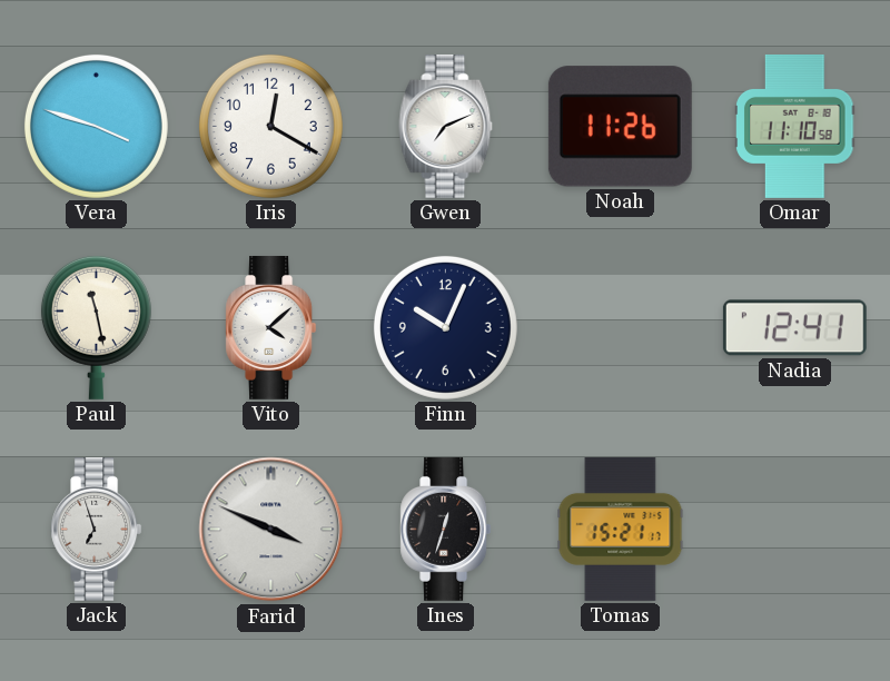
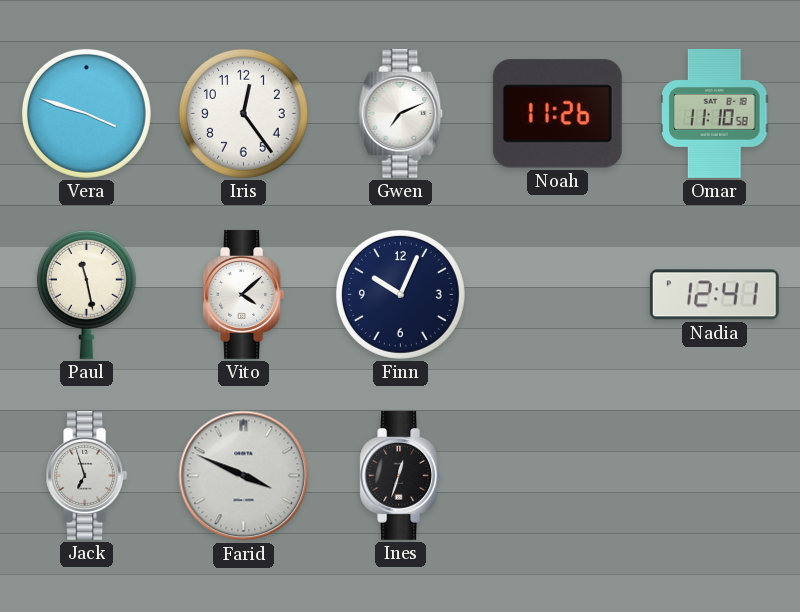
Iris: 12:20 -> 12:24
Tomas: 15:21 -> none
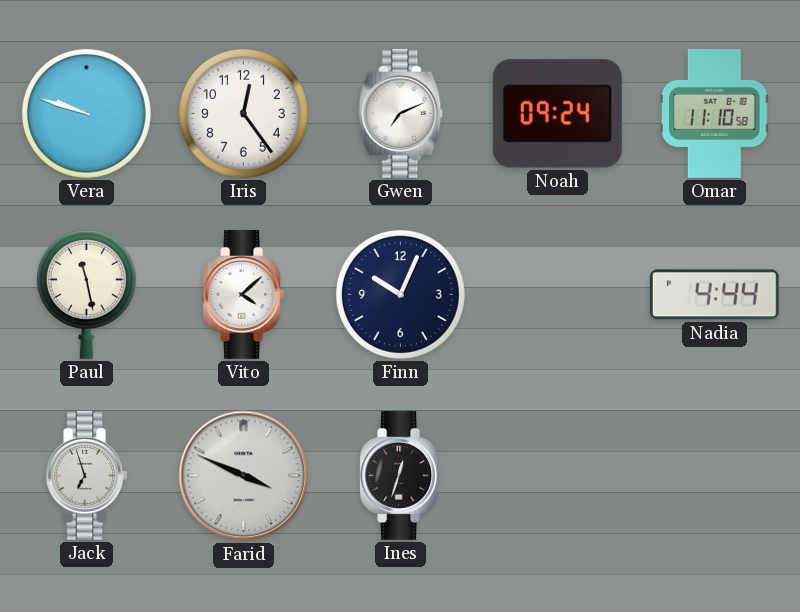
Vera: 3:48 -> 9:48
Noah: 11:26 -> 09:24
Nadia: 12:41 -> 4:44
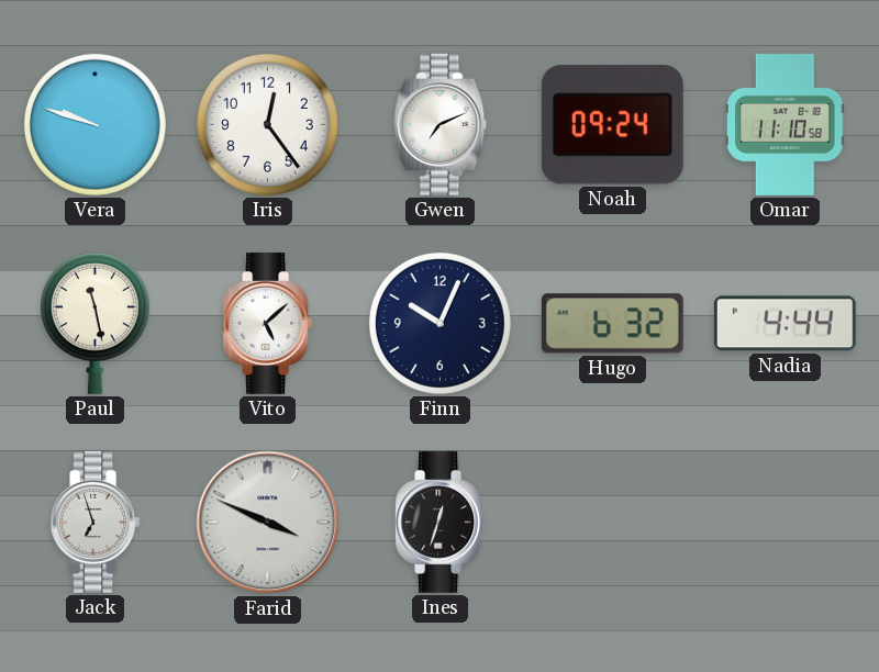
Vito: 4:08 -> 5:08
Hugo: none -> 6:32
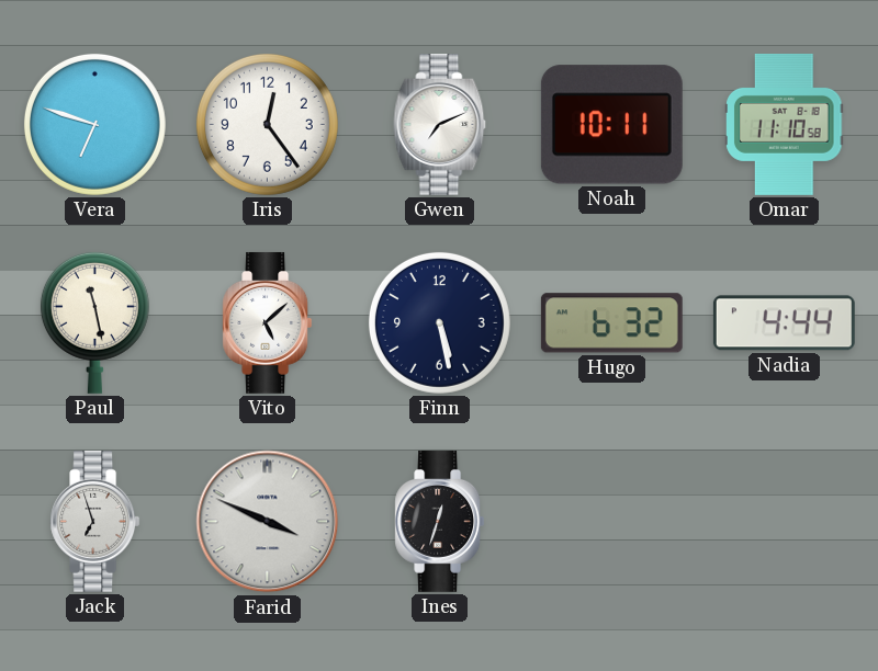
Vera: 9:48 -> 6:48
Noah: 09:24 -> 10:11
Finn: 10:04 -> 5:28
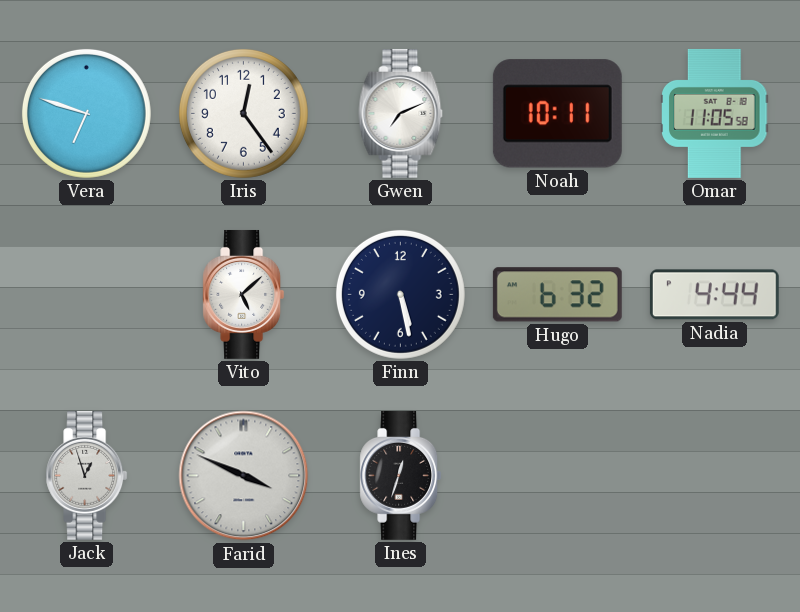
Omar: 11:10 -> 11:05
Paul: 11:28 -> none
Jack: 6:57 -> 12:57
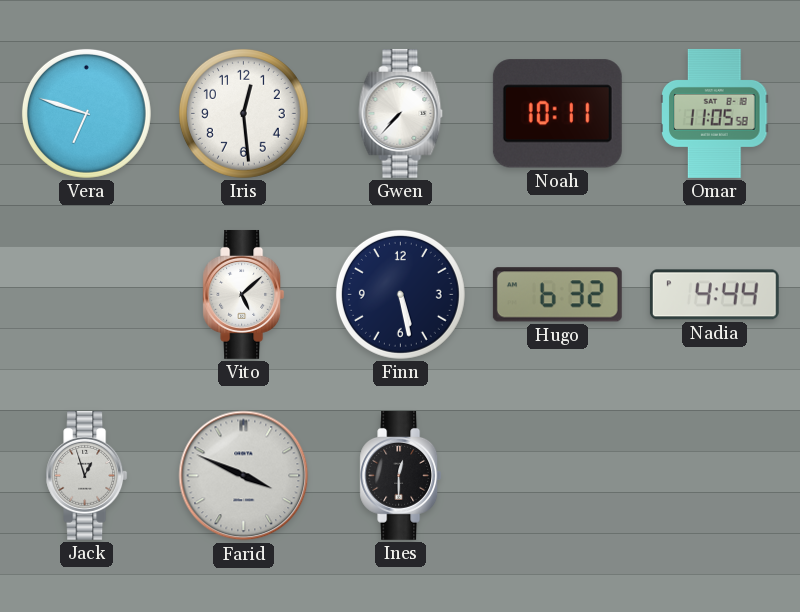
Iris: 12:24 -> 12:29
Gwen: 7:11 -> 7:37
Ines: 12:33 -> 12:30
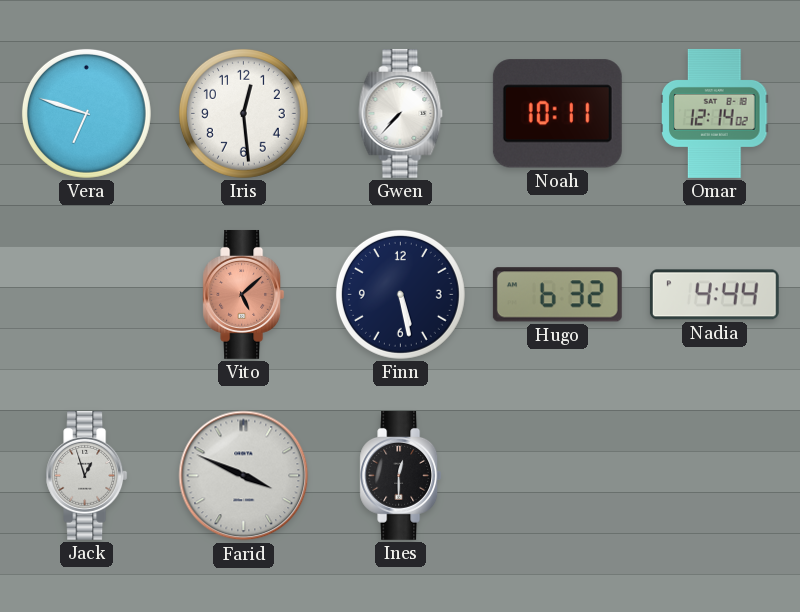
Omar: 11:05 -> 12:14
Vito dial: white -> salmon
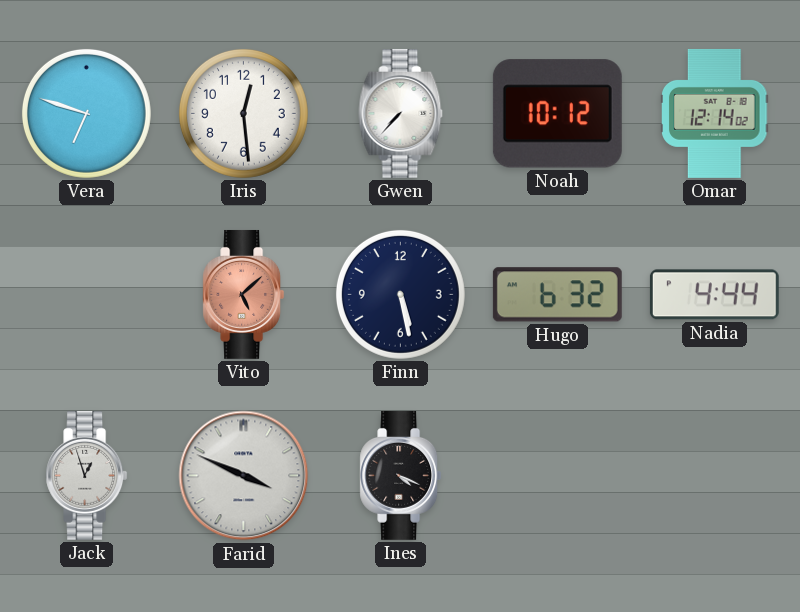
Noah: 10:11 -> 10:12
Ines: 12:30 -> 4:19
